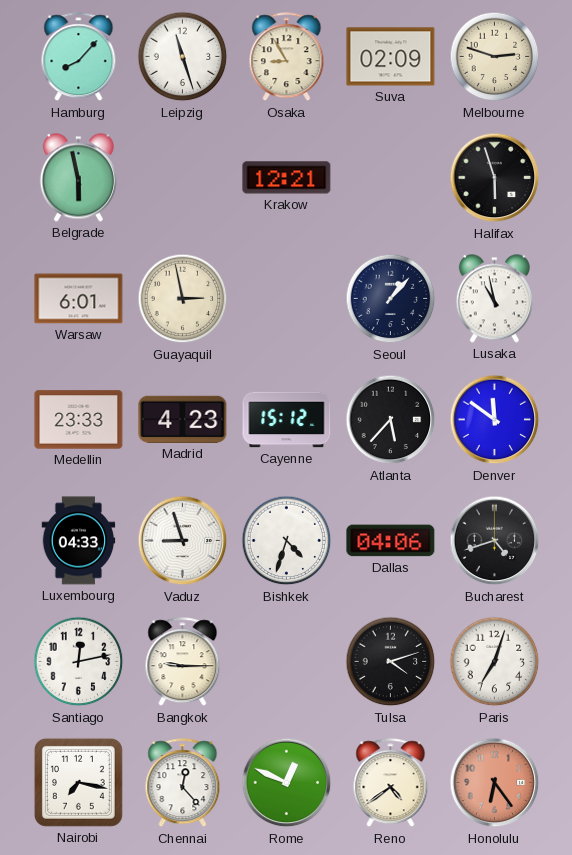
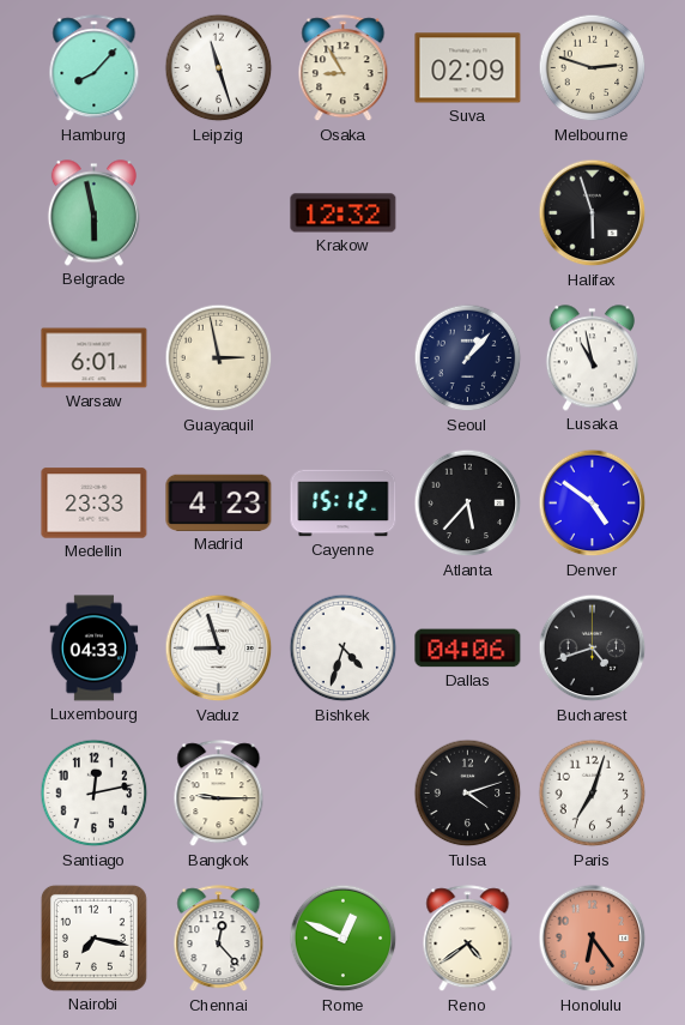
Krakow: 12:21 -> 12:32
Denver: 11:51 -> 4:51
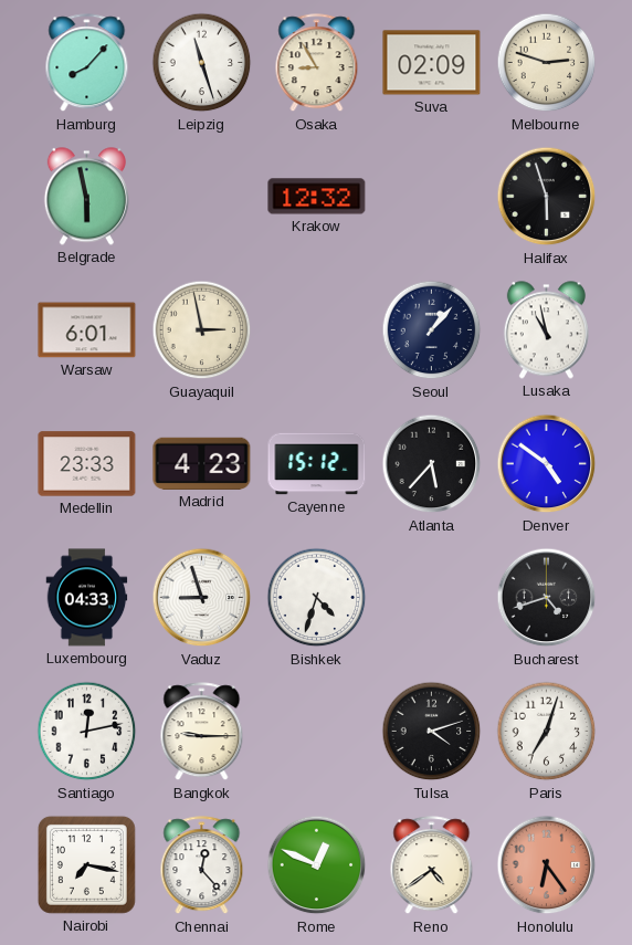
Dallas: 04:06 -> none
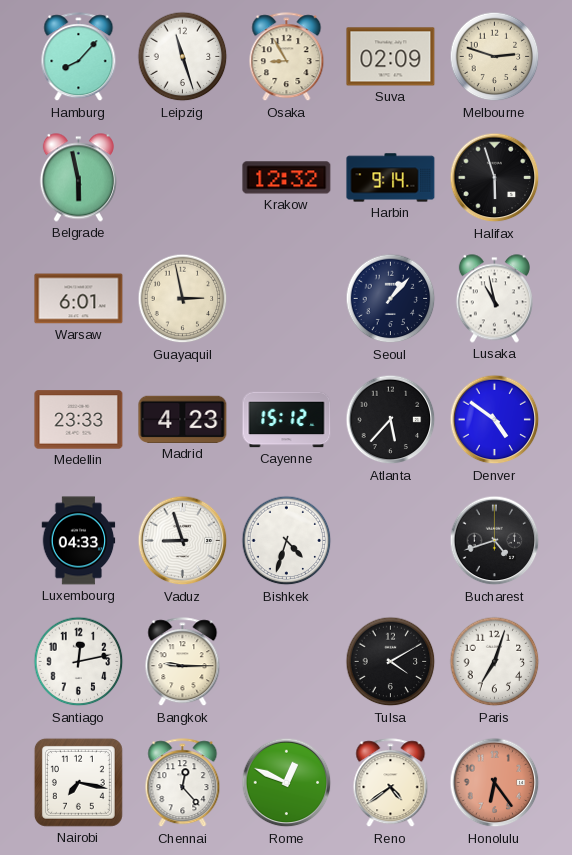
Harbin: none -> 9:14
Tulsa: 4:12 -> 4:10
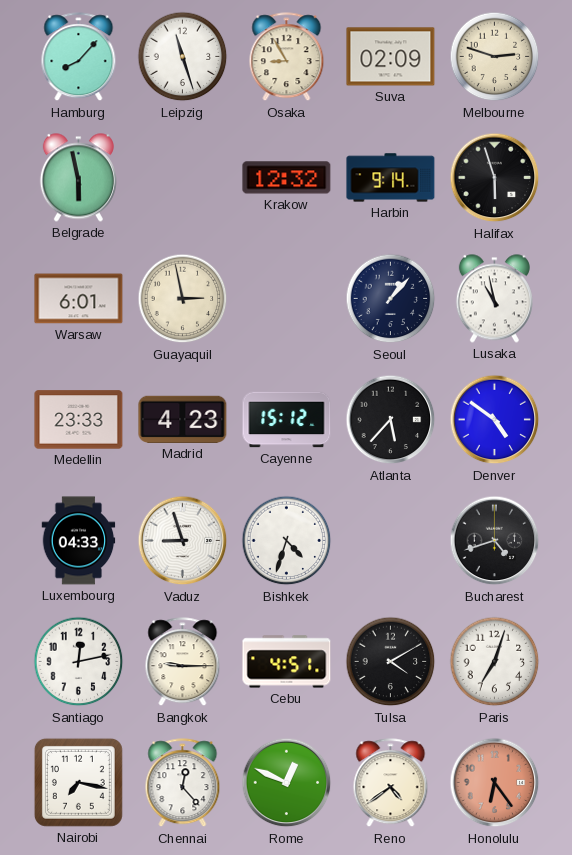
Cebu: none -> 4:51
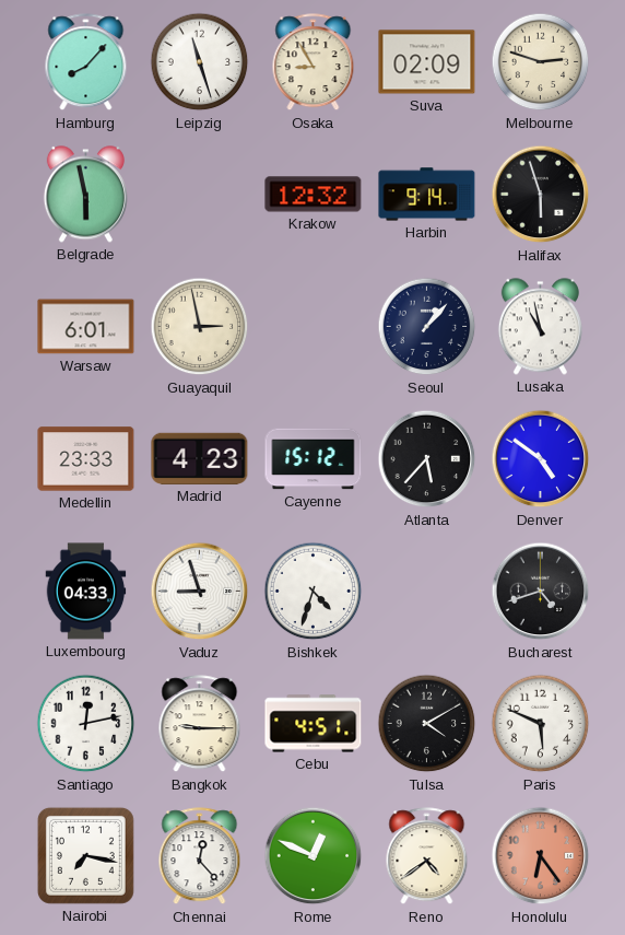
Paris: 7:03 -> 5:49
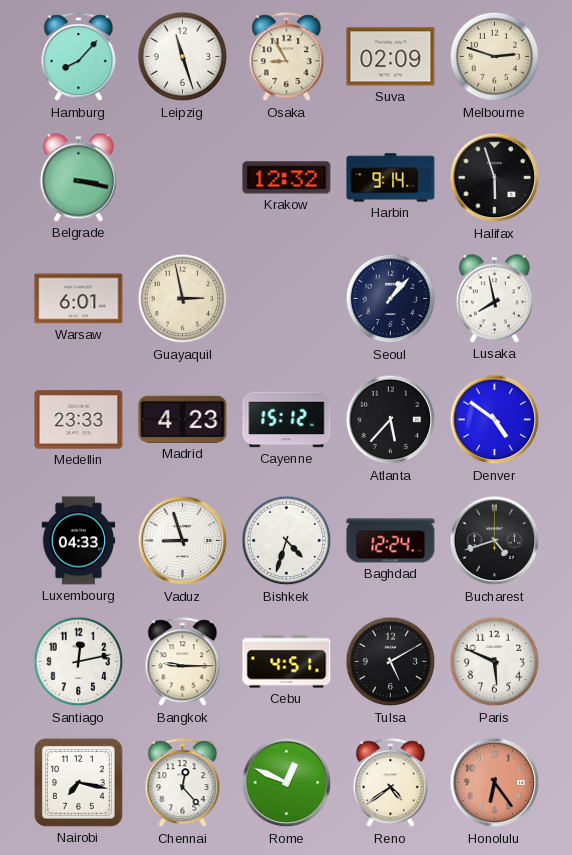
Belgrade: 5:58 -> 3:17
Lusaka: 10:58 -> 7:58
Baghdad: none -> 12:24
Tulsa: 4:10 -> 5:10
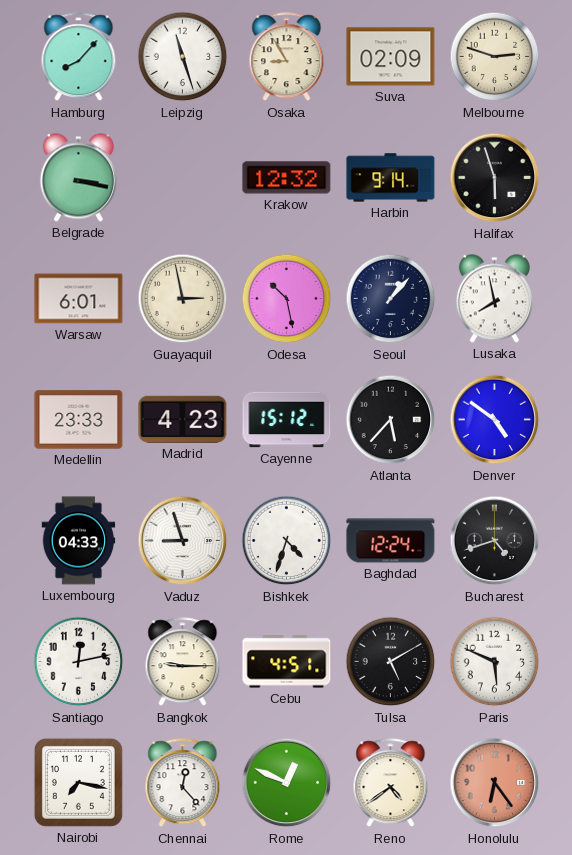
Odesa: none -> 10:28
